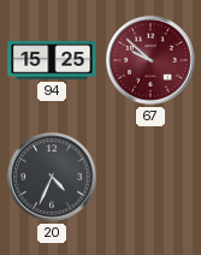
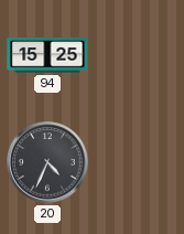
67: 9:52 -> none
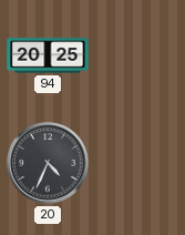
94: 15:25 -> 20:25
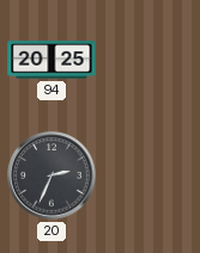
20: 4:34 -> 2:34
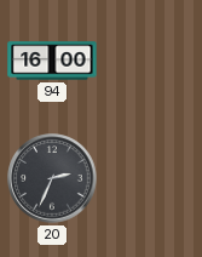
94: 20:25 -> 16:00
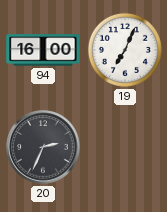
19: none -> 7:04
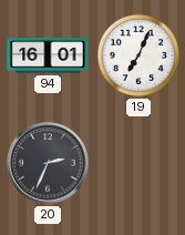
94: 16:00 -> 16:01
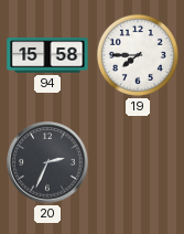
94: 16:01 -> 15:58
19: 7:04 -> 7:45
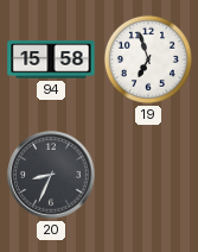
19: 7:45 -> 6:57
20: 2:34 -> 8:34
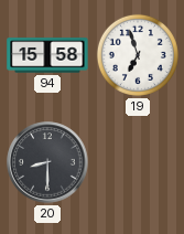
20: 8:34 -> 8:30
